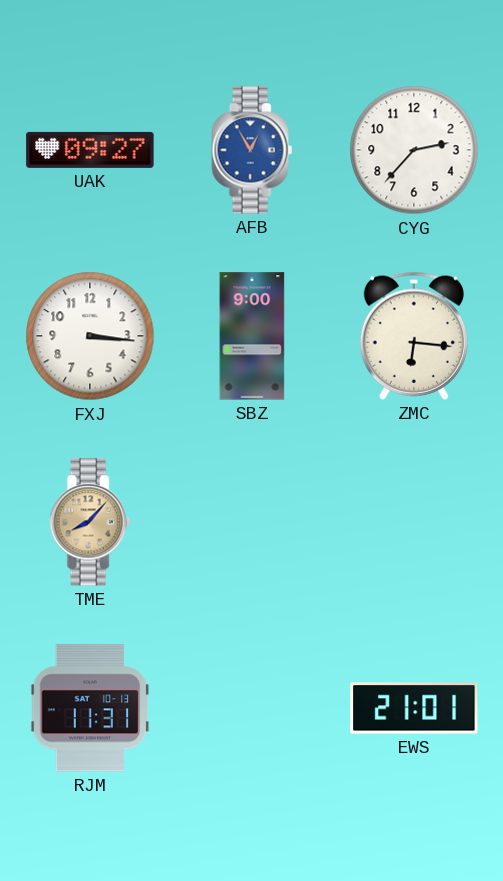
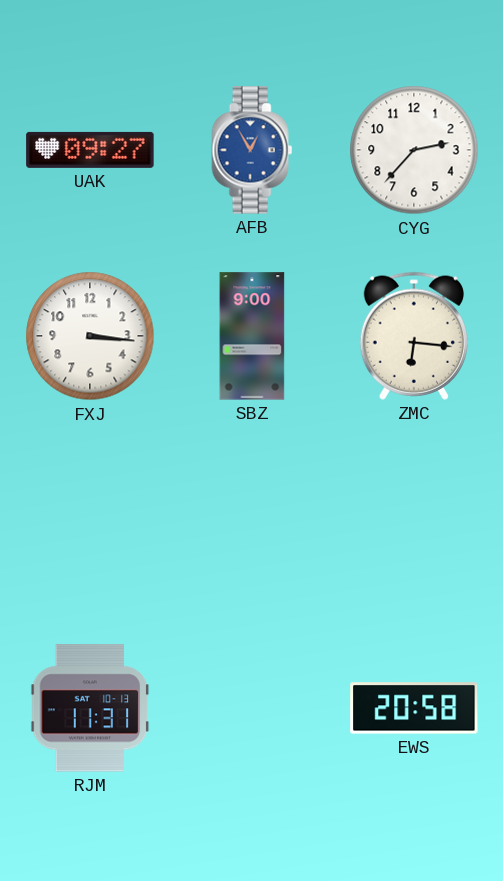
TME: 8:07 -> none
EWS: 21:01 -> 20:58
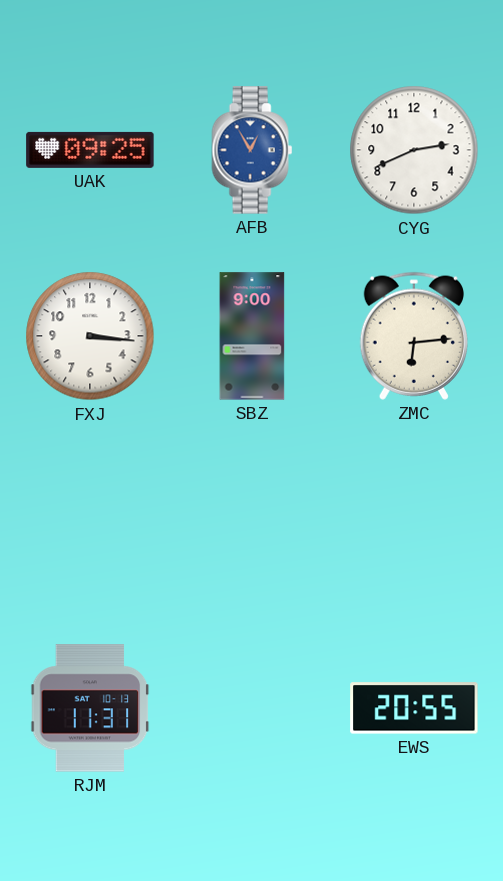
UAK: 09:27 -> 09:25
CYG: 2:37 -> 2:41
ZMC: 6:16 -> 6:14
EWS: 20:58 -> 20:55
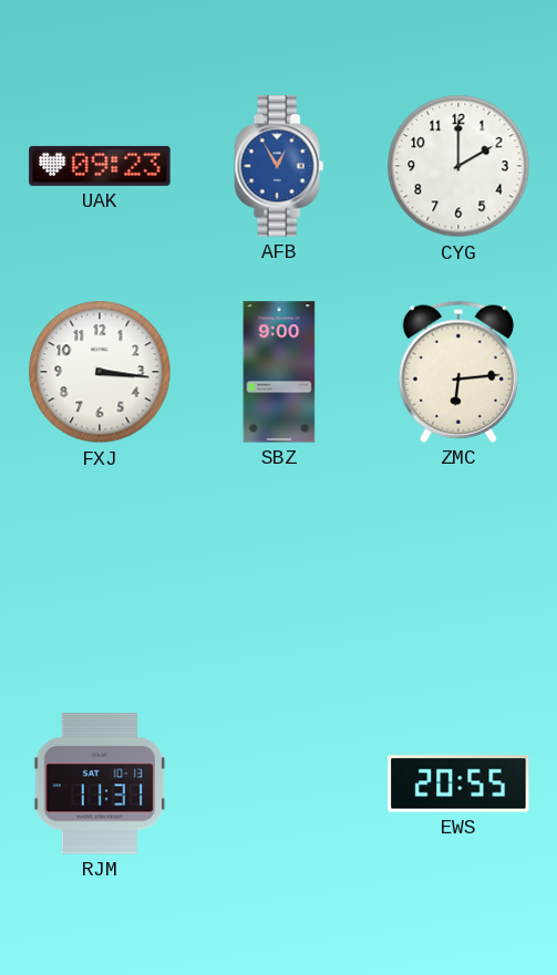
UAK: 09:25 -> 09:23
CYG: 2:41 -> 2:00
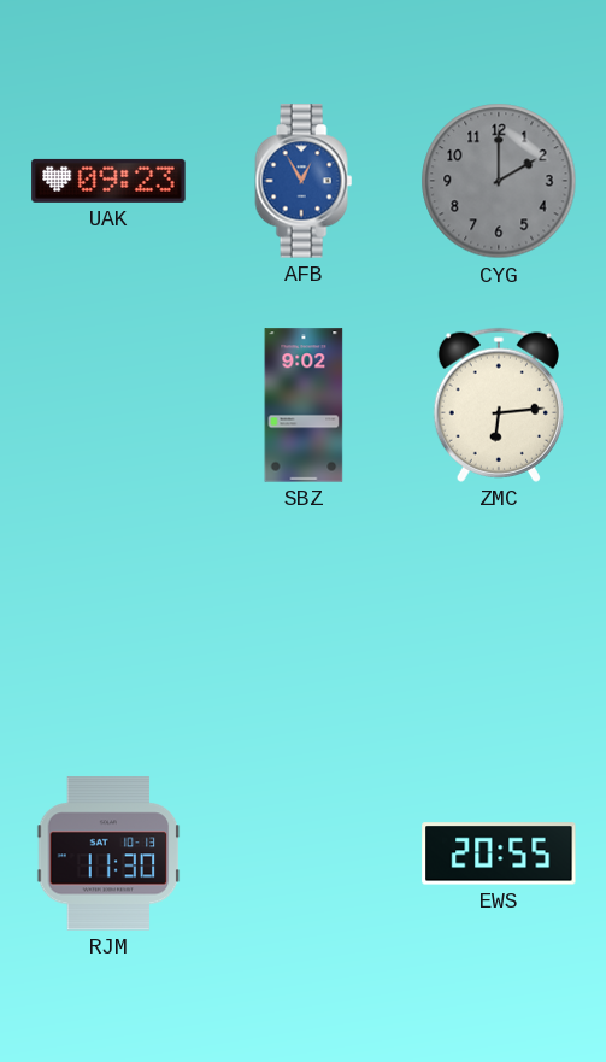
CYG dial: white -> grey
FXJ: 3:16 -> none
SBZ: 9:00 -> 9:02
RJM: 11:31 -> 11:30
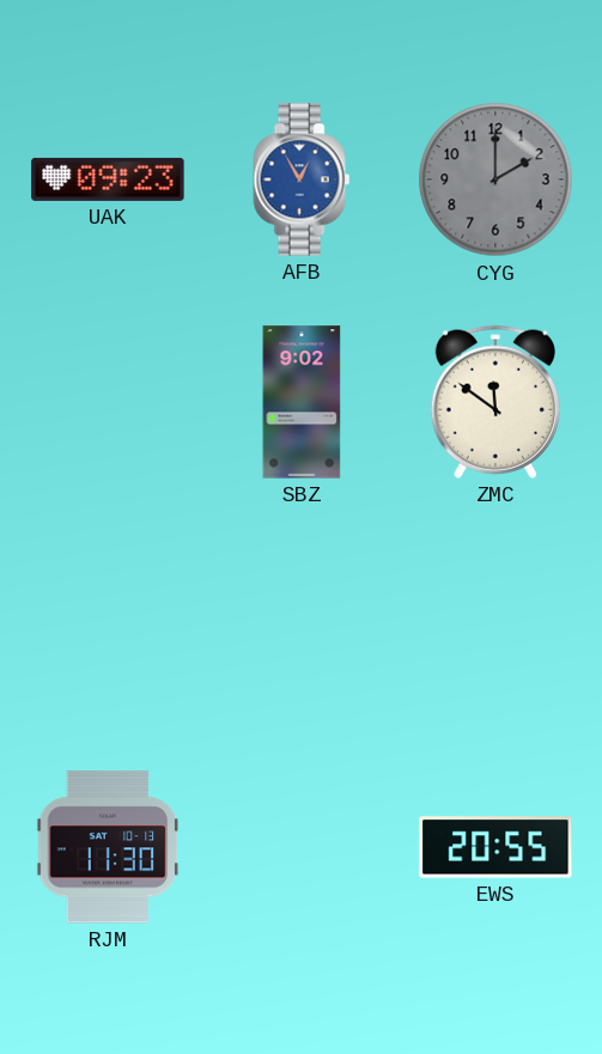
ZMC: 6:14 -> 11:51
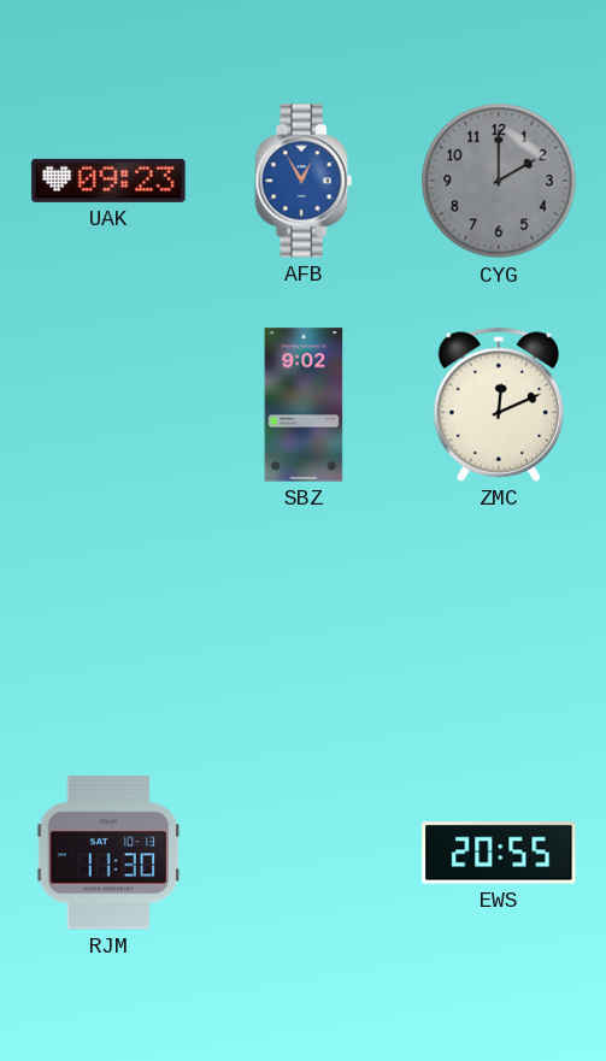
ZMC: 11:51 -> 12:11
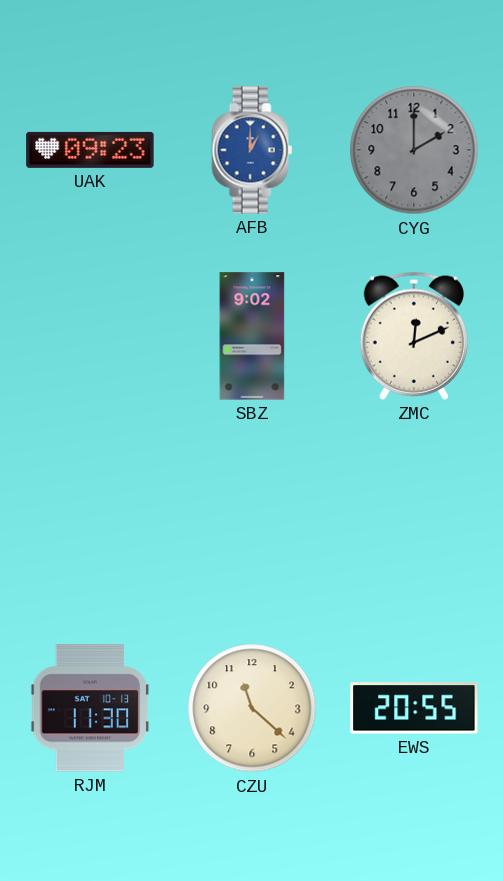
AFB: 12:55 -> 1:00
CZU: none -> 11:22
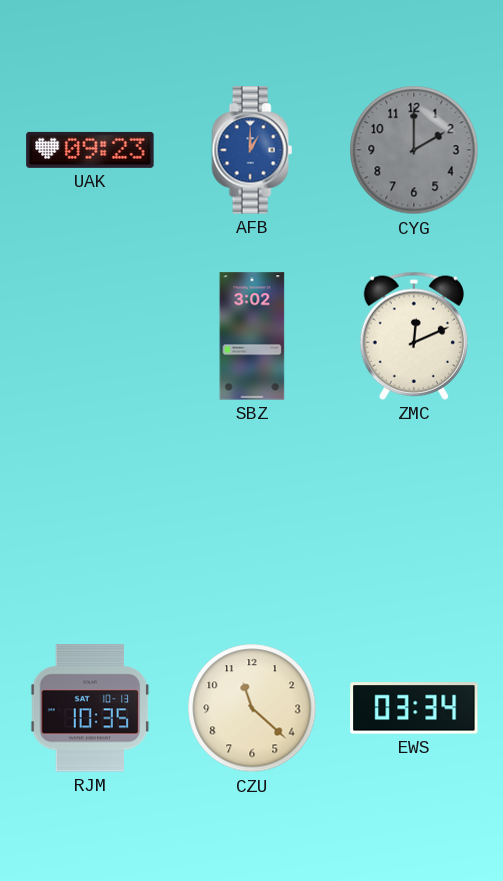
SBZ: 9:02 -> 3:02
RJM: 11:30 -> 10:35
EWS: 20:55 -> 03:34
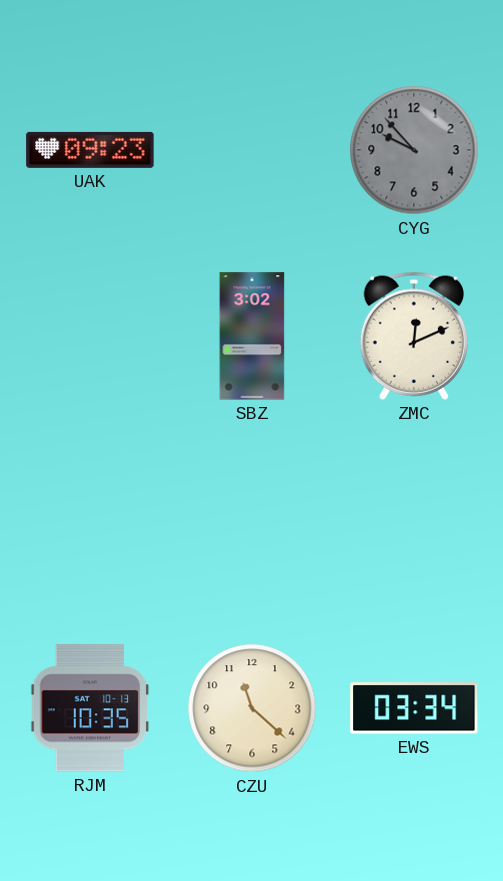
AFB: 1:00 -> none
CYG: 2:00 -> 9:53
